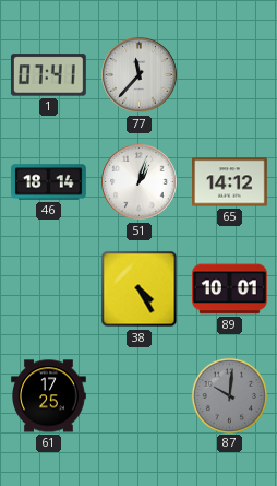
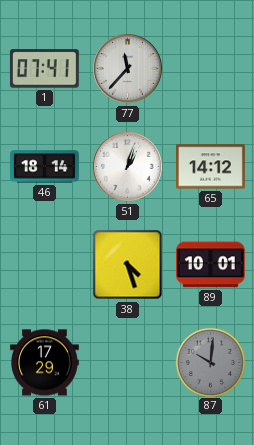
38: 4:25 -> 4:27
61: 17:25 -> 17:29
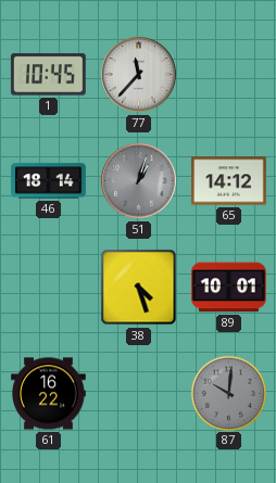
1: 07:41 -> 10:45
51 dial: white -> grey
61: 17:29 -> 16:22
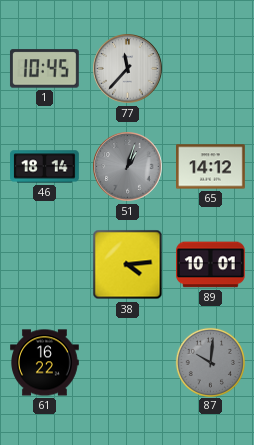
38: 4:27 -> 4:14
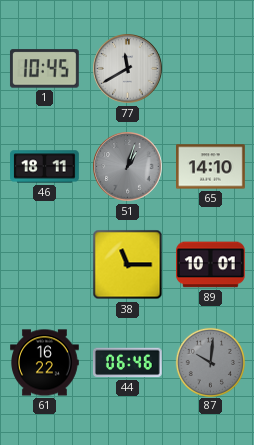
77: 11:37 -> 11:40
46: 18:14 -> 18:11
65: 14:12 -> 14:10
38: 4:14 -> 11:15
44: none -> 06:46
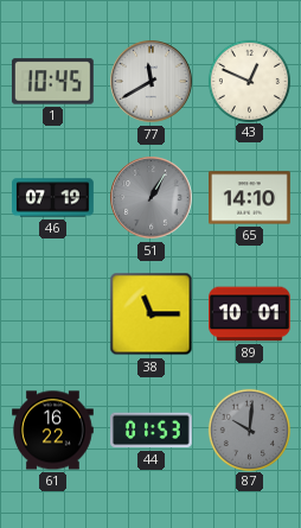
43: none -> 12:49
46: 18:11 -> 07:19
51: 1:03 -> 1:05
44: 06:46 -> 01:53
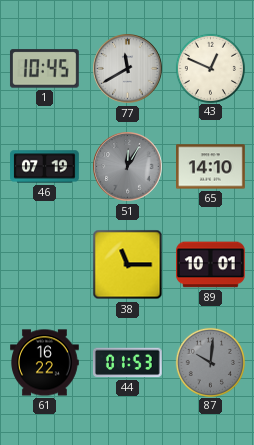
51: 1:05 -> 12:05
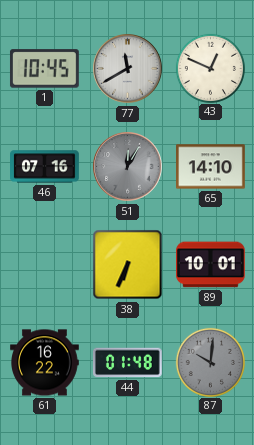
46: 07:19 -> 07:16
38: 11:15 -> 6:34
44: 01:53 -> 01:48
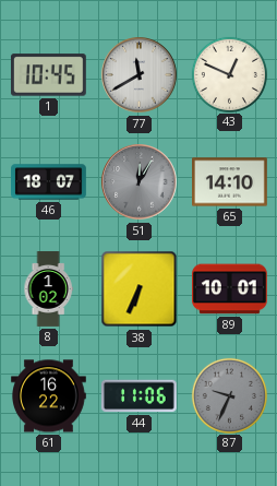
46: 07:16 -> 18:07
8: none -> 1:02
44: 01:48 -> 11:06
87: 10:01 -> 9:34
